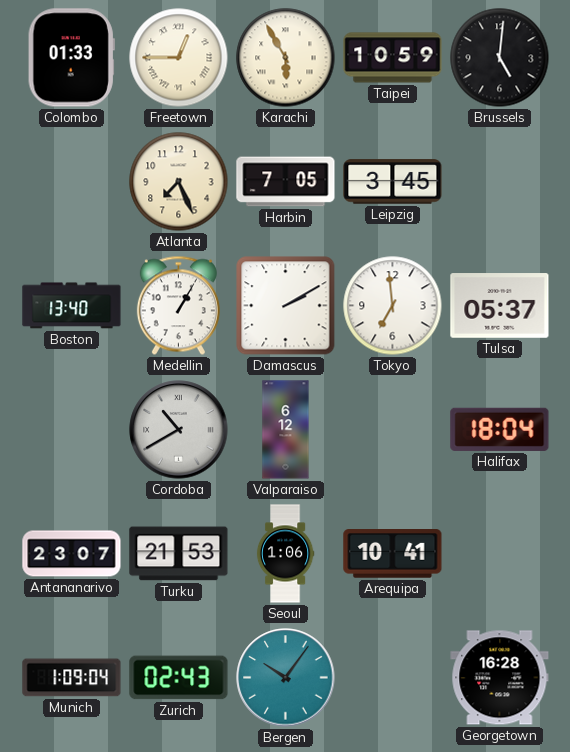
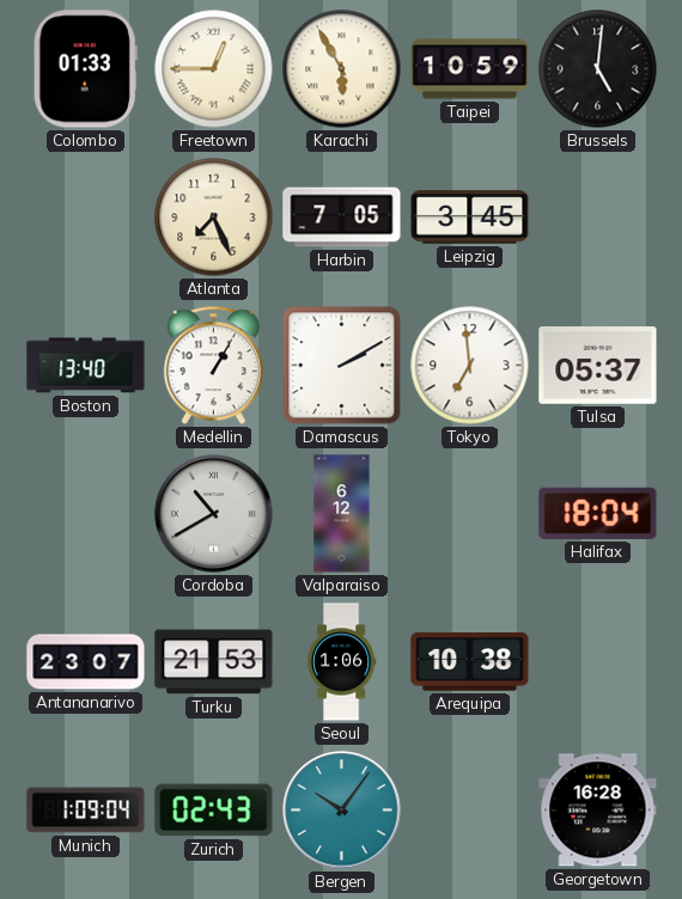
Arequipa: 10:41 -> 10:38
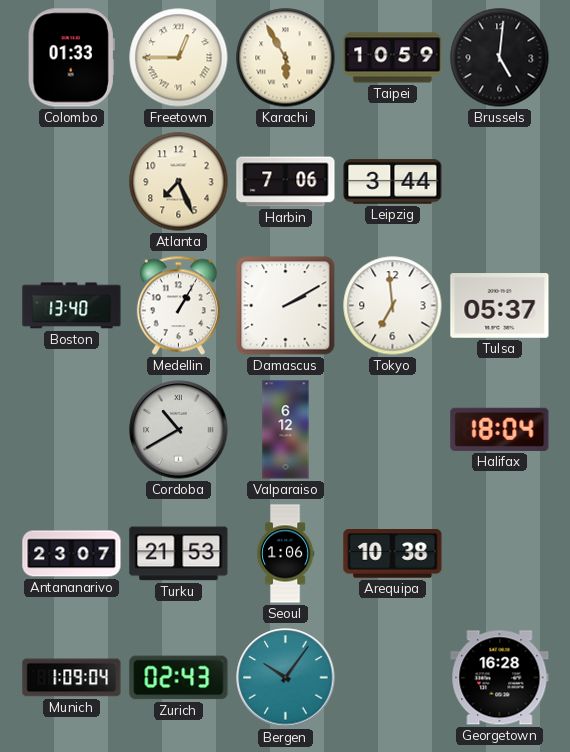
Harbin: 7:05 -> 7:06
Leipzig: 3:45 -> 3:44
